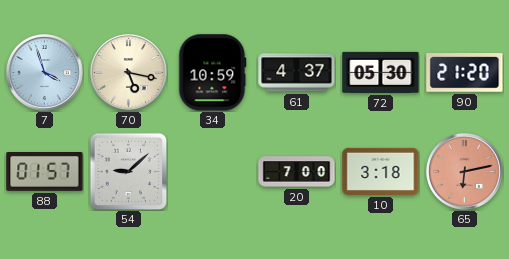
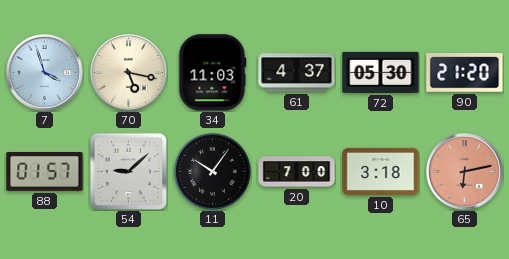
34: 10:59 -> 11:03
11: none -> 10:06
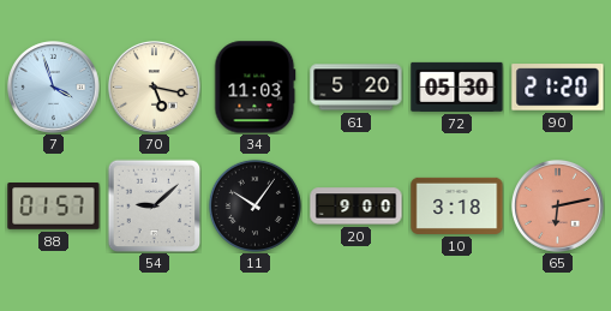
61: 4:37 -> 5:20
20: 7:00 -> 9:00
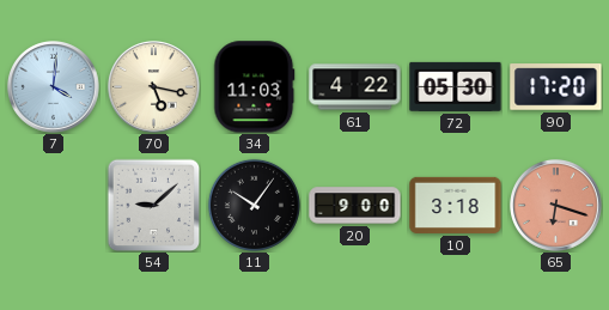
7: 3:57 -> 4:01
61: 5:20 -> 4:22
90: 21:20 -> 17:20
88: 01:57 -> none
65: 6:13 -> 6:18
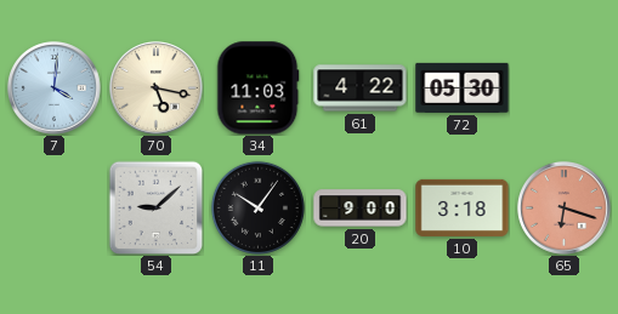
90: 17:20 -> none
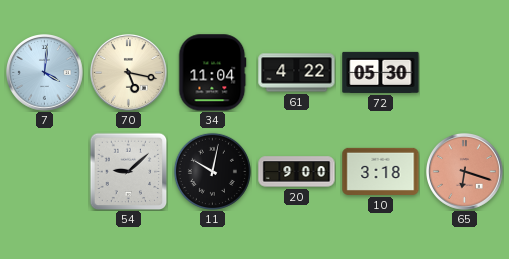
34: 11:03 -> 11:04
11: 10:06 -> 10:02
